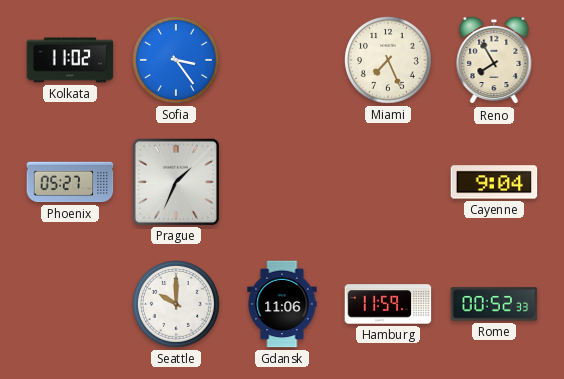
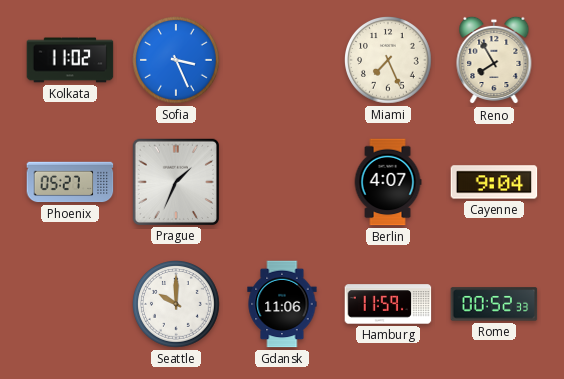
Sofia: 3:24 -> 3:26
Berlin: none -> 4:07
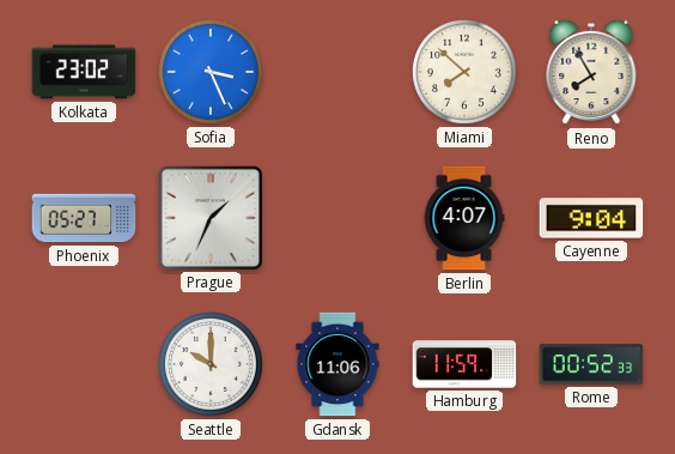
Kolkata: 11:02 -> 23:02
Miami: 7:26 -> 7:52
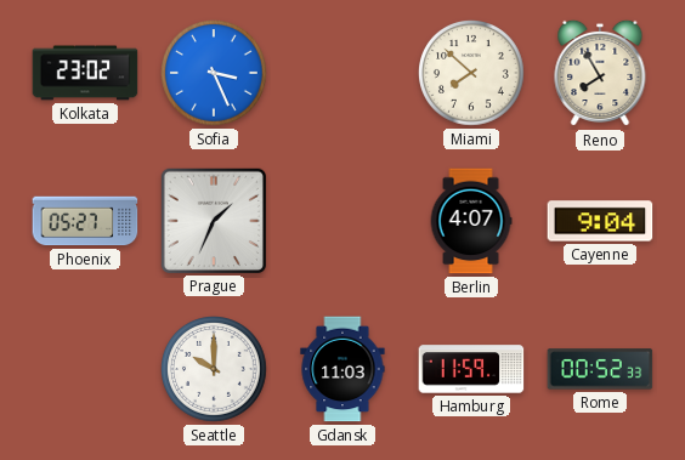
Gdansk: 11:06 -> 11:03
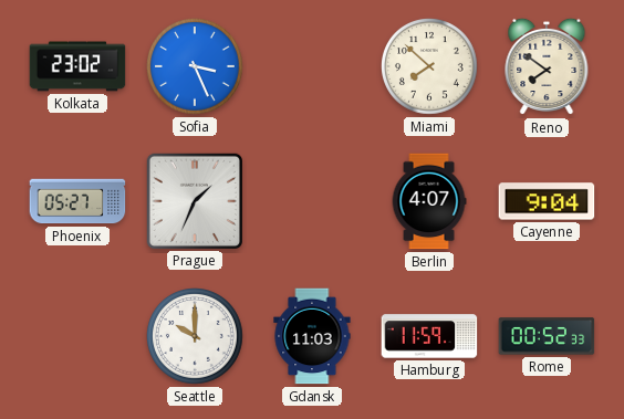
Reno: 7:55 -> 7:51
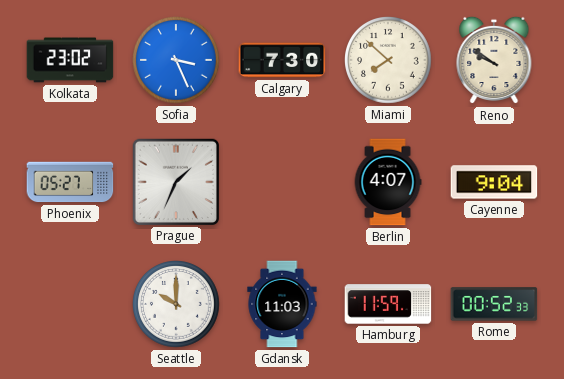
Calgary: none -> 7:30
Reno: 7:51 -> 9:51
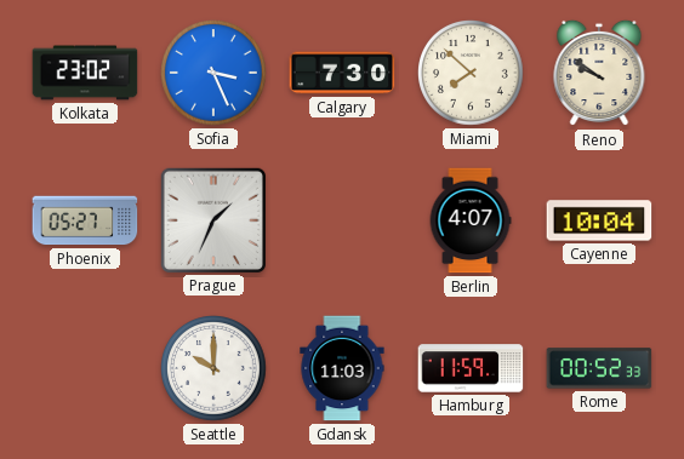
Cayenne: 9:04 -> 10:04
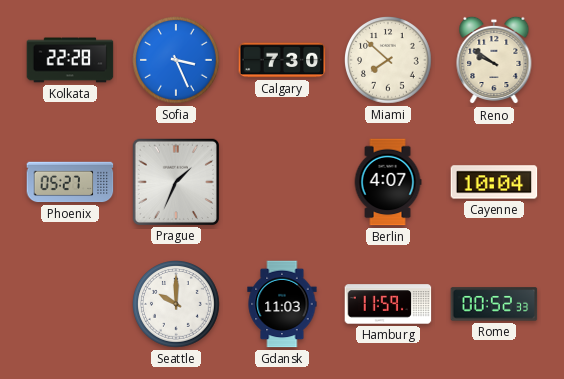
Kolkata: 23:02 -> 22:28
